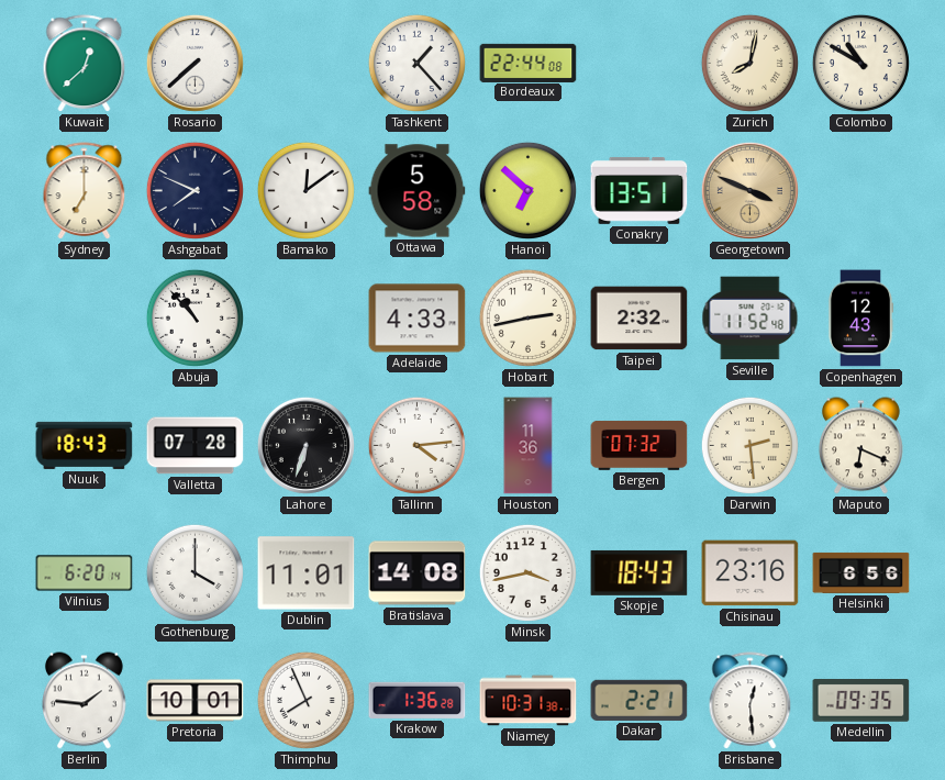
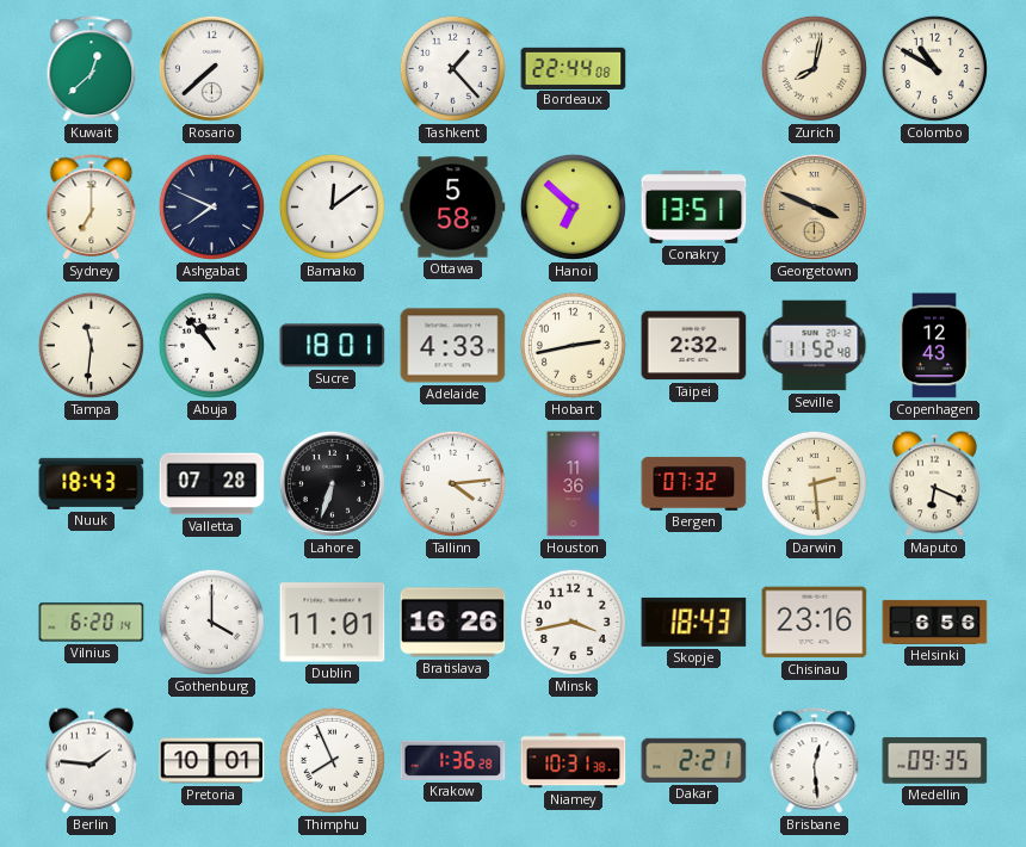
Tampa: none -> 11:31
Sucre: none -> 18:01
Bratislava: 14:08 -> 16:26
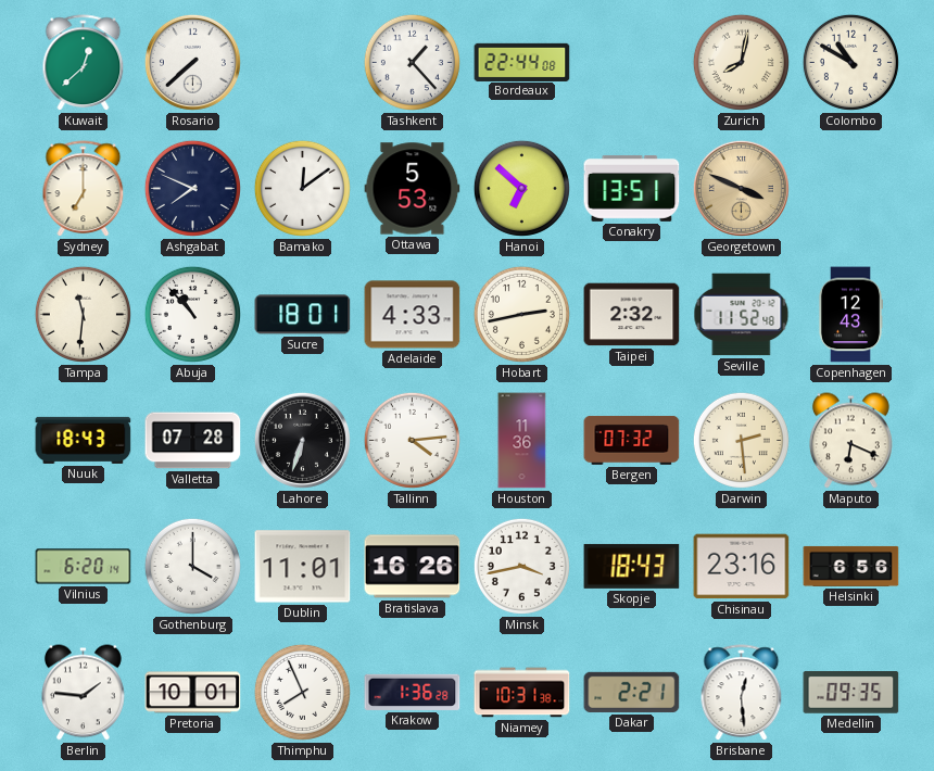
Ottawa: 5:58 -> 5:53
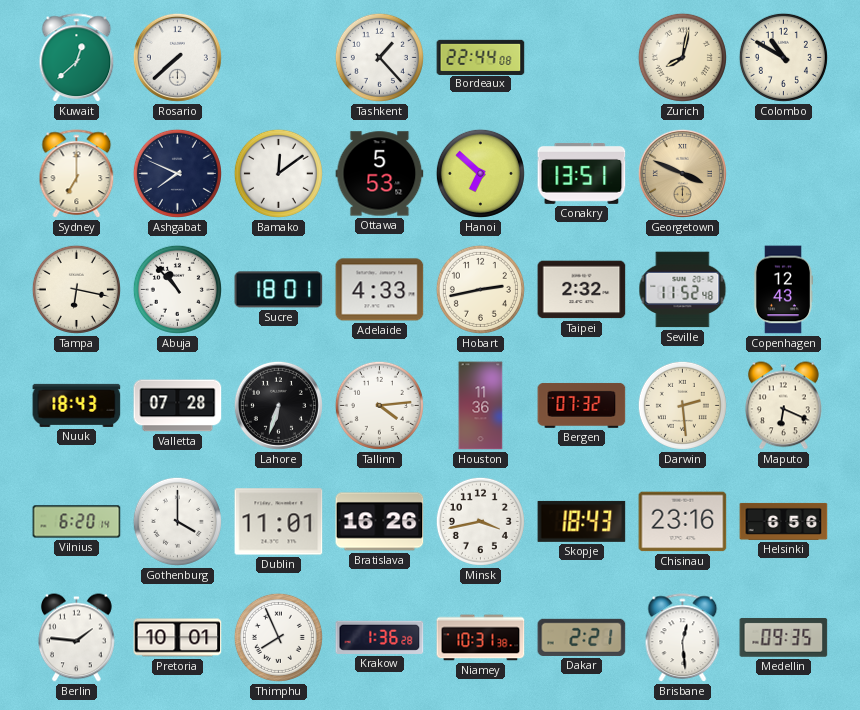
Tampa: 11:31 -> 6:17
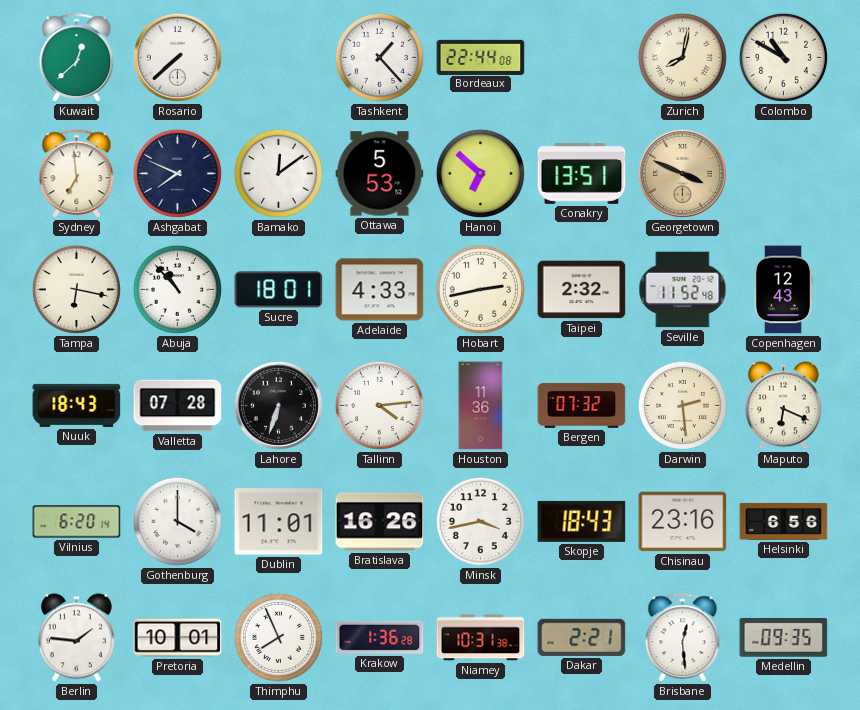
Sydney: 7:00 -> 6:59
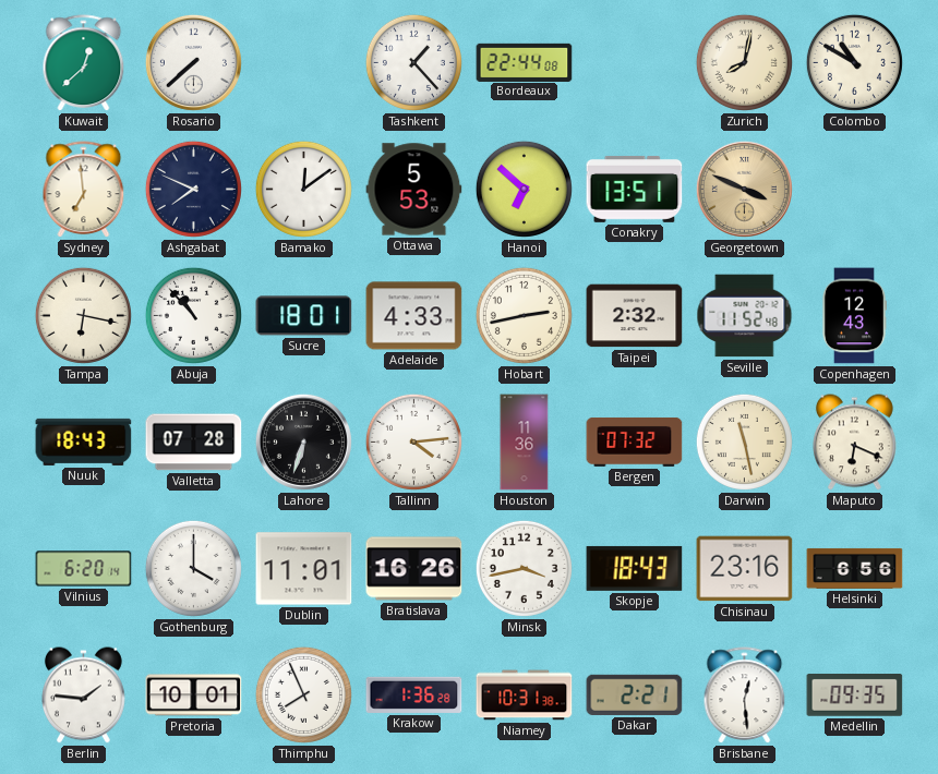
Darwin: 2:29 -> 11:28
